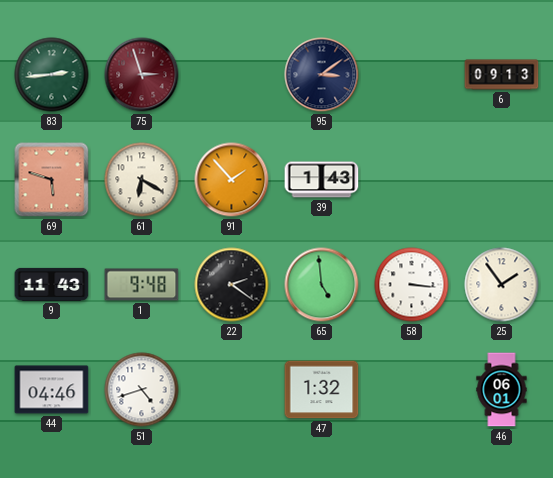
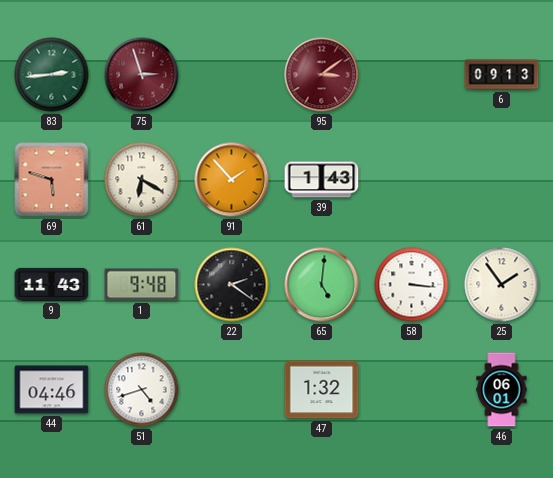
95 dial: navy -> burgundy
65: 4:59 -> 5:01
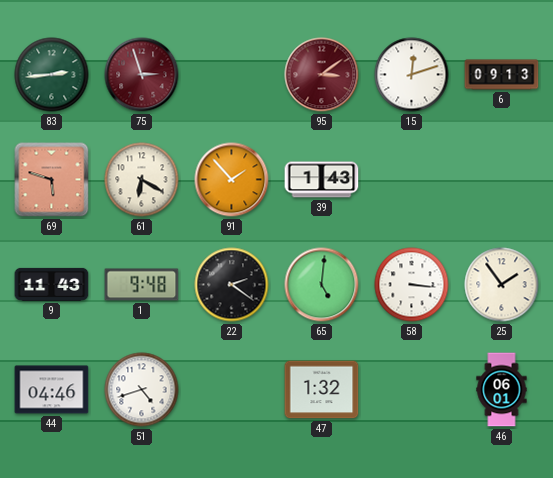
15: none -> 12:12
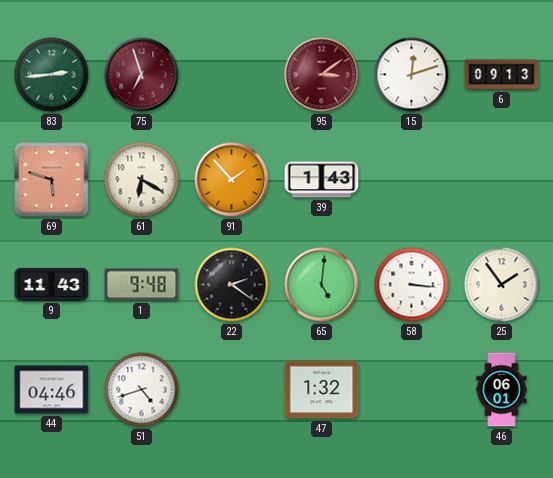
75: 2:57 -> 6:57
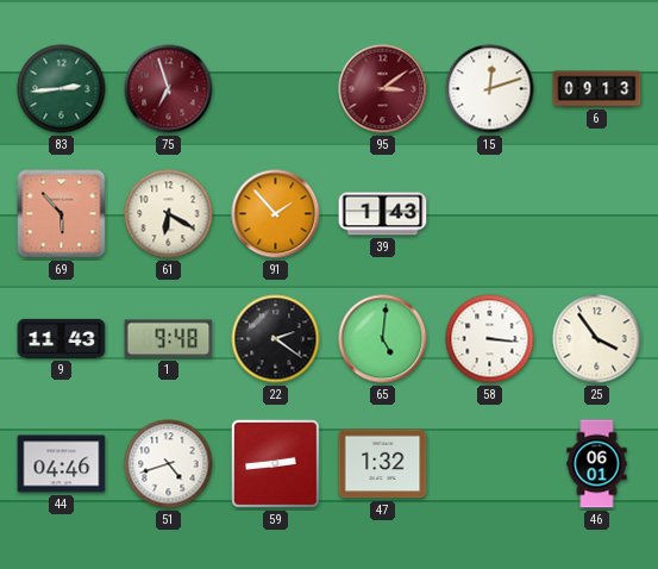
69: 5:48 -> 5:53
25: 1:54 -> 3:54
59: none -> 2:44
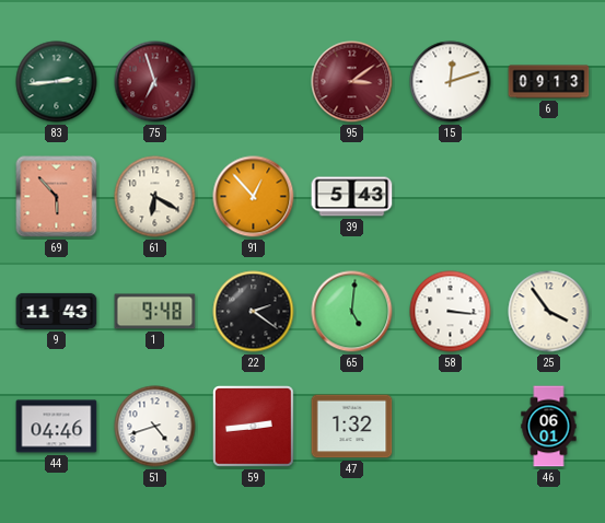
91: 1:53 -> 12:53
39: 1:43 -> 5:43
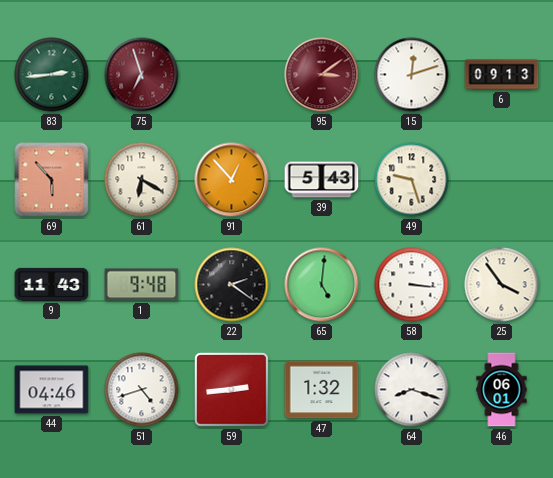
49: none -> 9:27
64: none -> 8:18
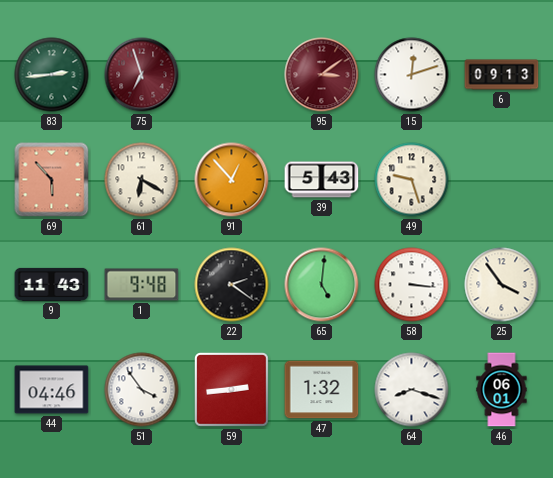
51: 4:42 -> 3:54
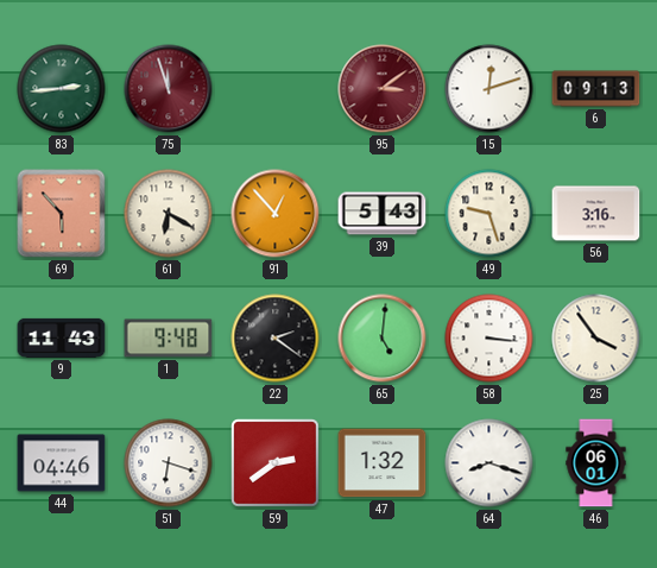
75: 6:57 -> 11:57
56: none -> 3:16
51: 3:54 -> 6:18
59: 2:44 -> 2:39
